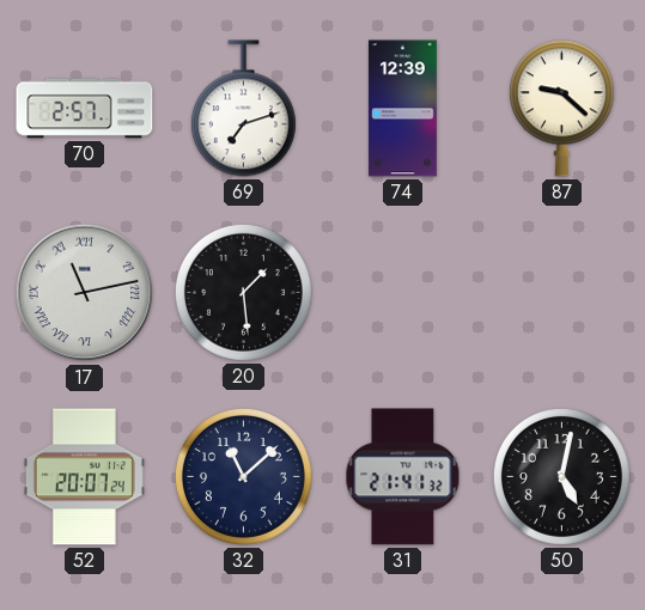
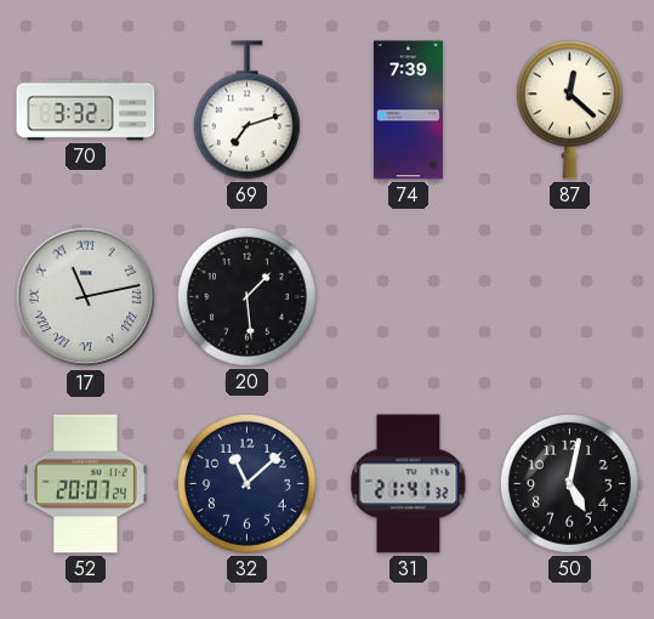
70: 2:57 -> 3:32
74: 12:39 -> 7:39
87: 9:22 -> 12:22
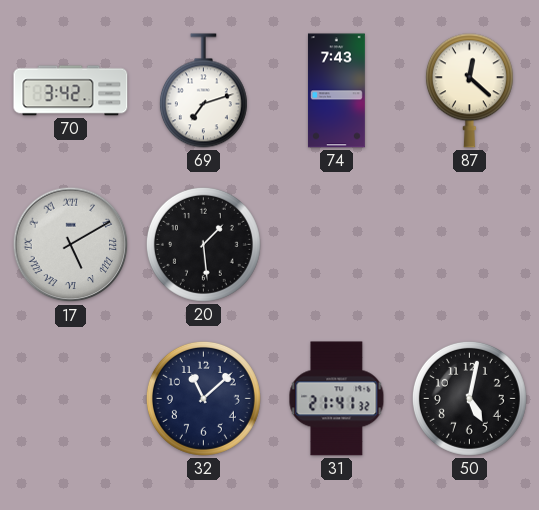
70: 3:32 -> 3:42
74: 7:39 -> 7:43
17: 11:13 -> 5:10
52: 20:07 -> none
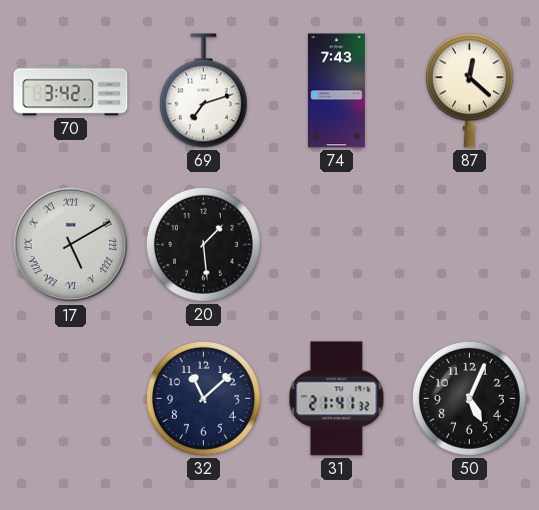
50: 5:02 -> 5:04
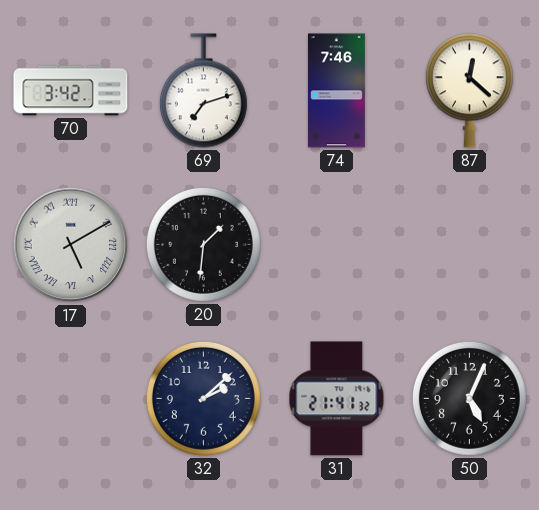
74: 7:43 -> 7:46
20: 1:29 -> 1:31
32: 11:08 -> 2:08
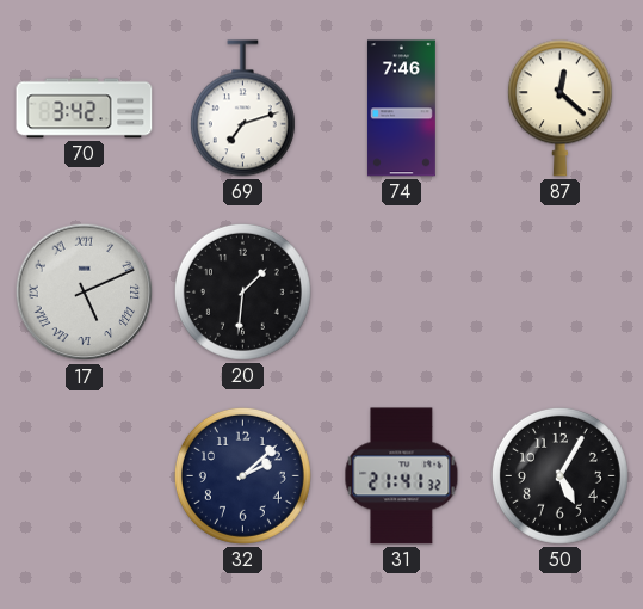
17: 5:10 -> 5:11
50: 5:04 -> 5:05
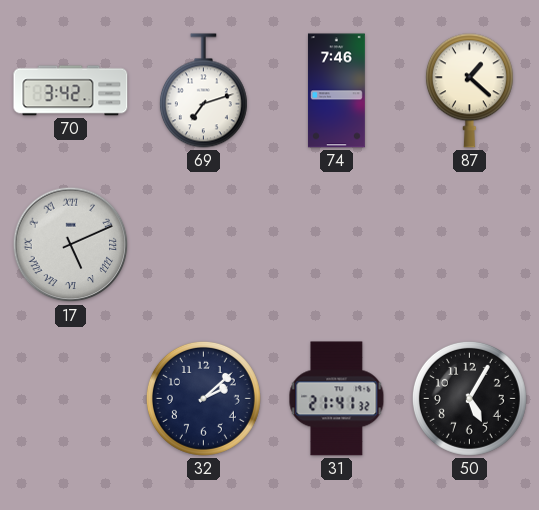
87: 12:22 -> 1:22
20: 1:31 -> none
